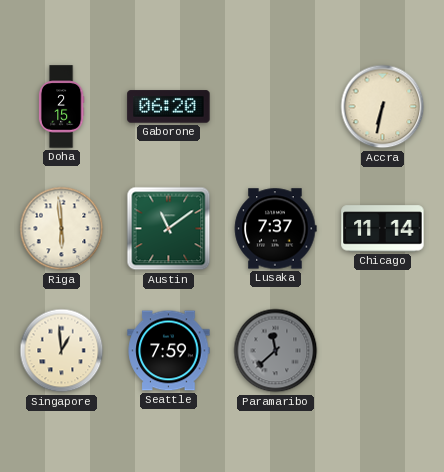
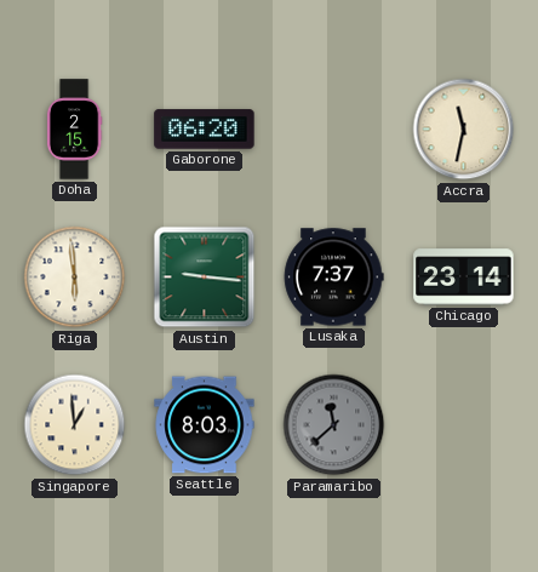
Accra: 6:32 -> 11:32
Austin: 11:09 -> 9:16
Chicago: 11:14 -> 23:14
Seattle: 7:59 -> 8:03
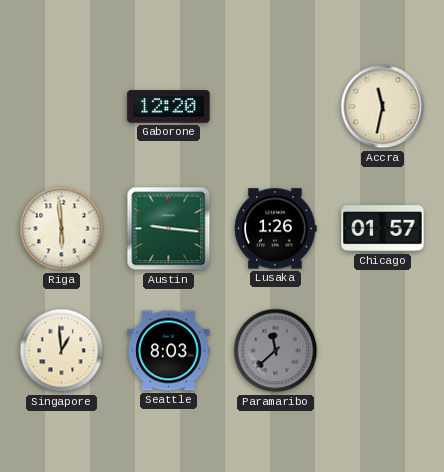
Doha: 2:15 -> none
Gaborone: 06:20 -> 12:20
Lusaka: 7:37 -> 1:26
Chicago: 23:14 -> 01:57
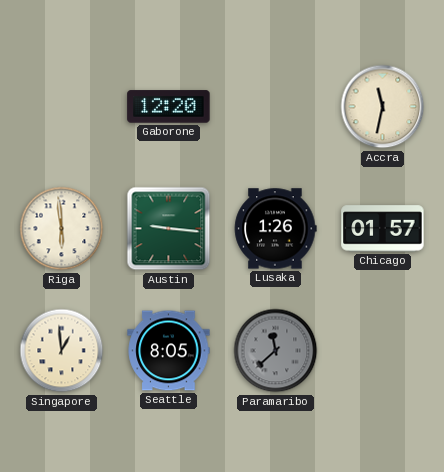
Seattle: 8:03 -> 8:05
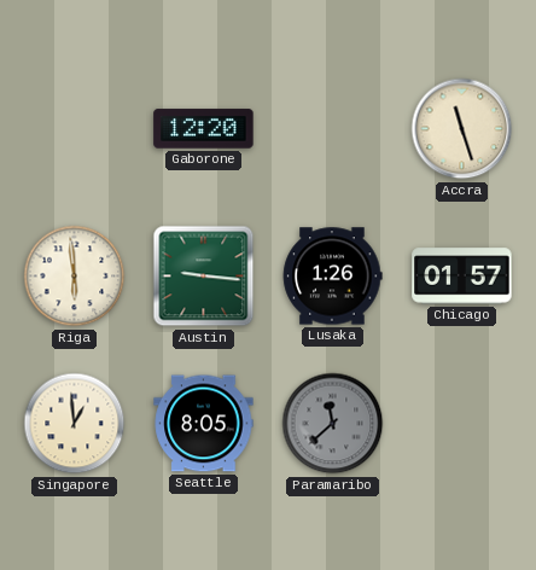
Accra: 11:32 -> 11:27
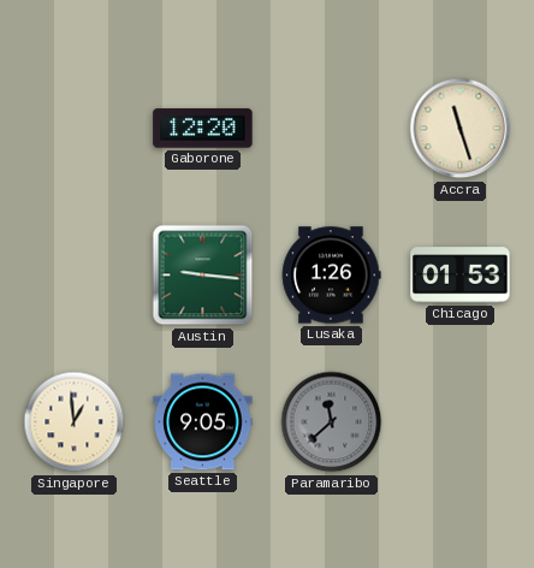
Riga: 5:59 -> none
Chicago: 01:57 -> 01:53
Seattle: 8:05 -> 9:05
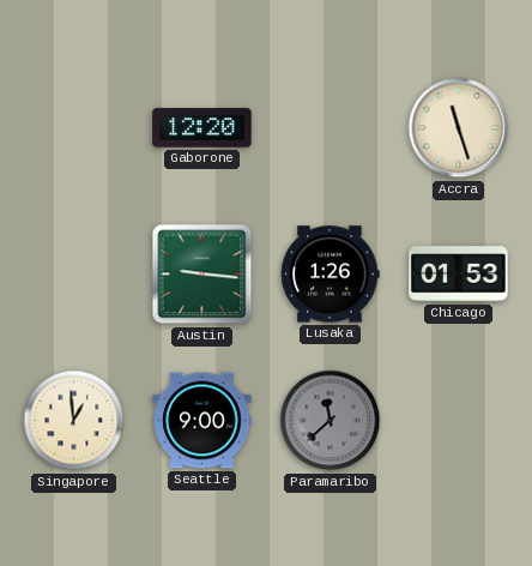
Seattle: 9:05 -> 9:00
